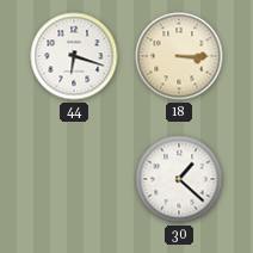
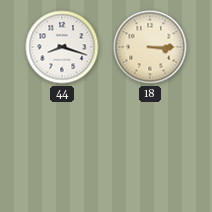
44: 6:18 -> 8:18
30: 1:22 -> none
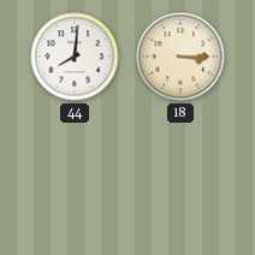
44: 8:18 -> 8:01
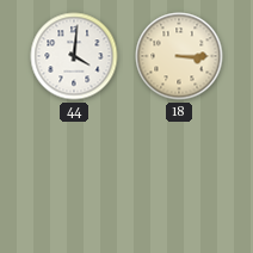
44: 8:01 -> 4:01
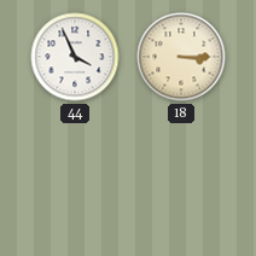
44: 4:01 -> 3:56
